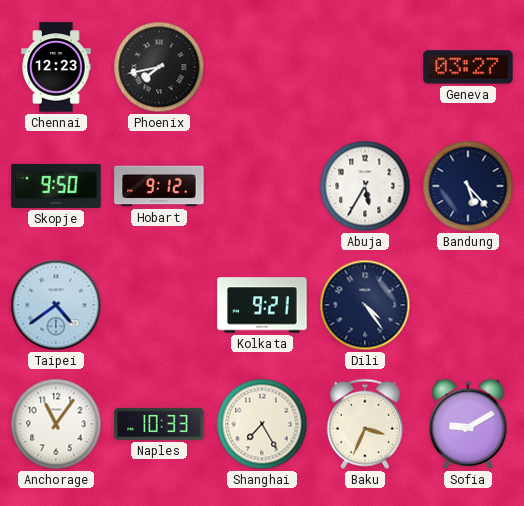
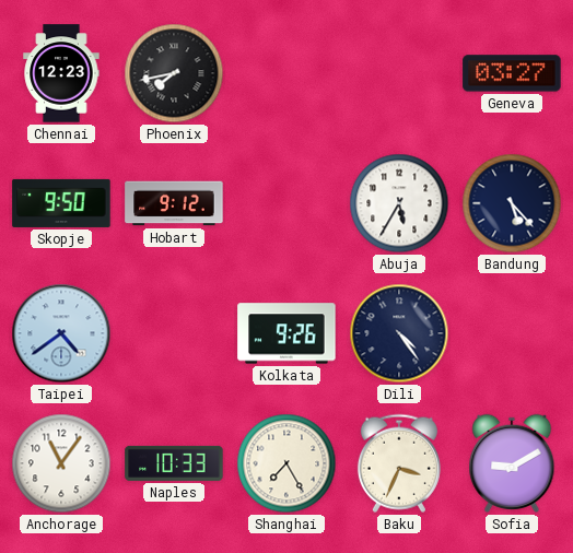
Kolkata: 9:21 -> 9:26
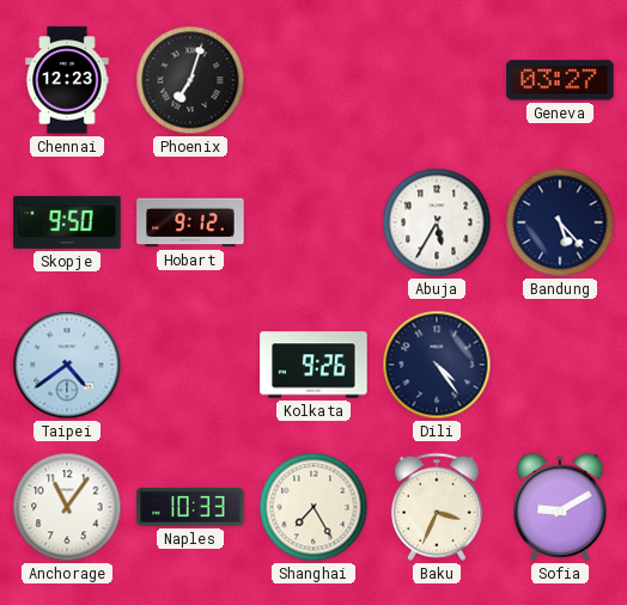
Phoenix: 7:43 -> 7:03
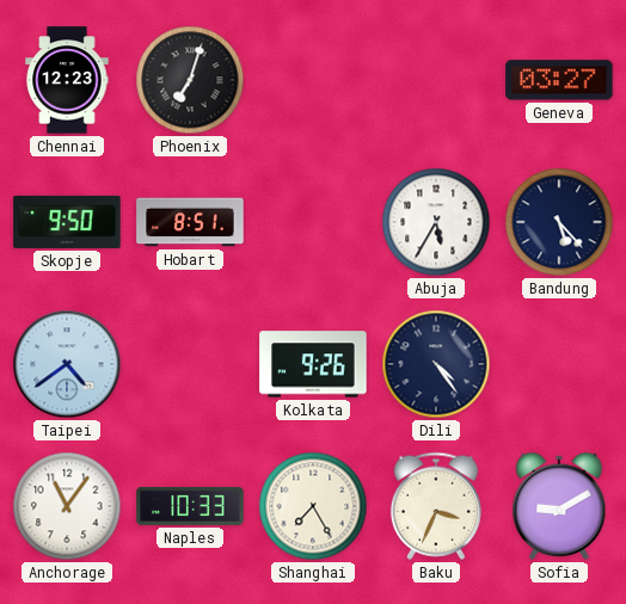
Hobart: 9:12 -> 8:51
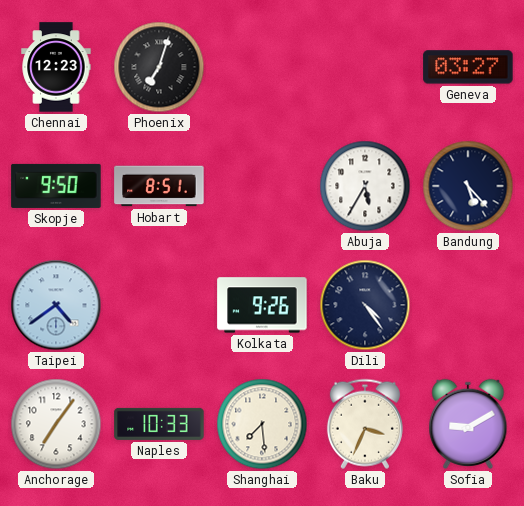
Anchorage: 11:06 -> 7:06
Shanghai: 7:25 -> 7:29
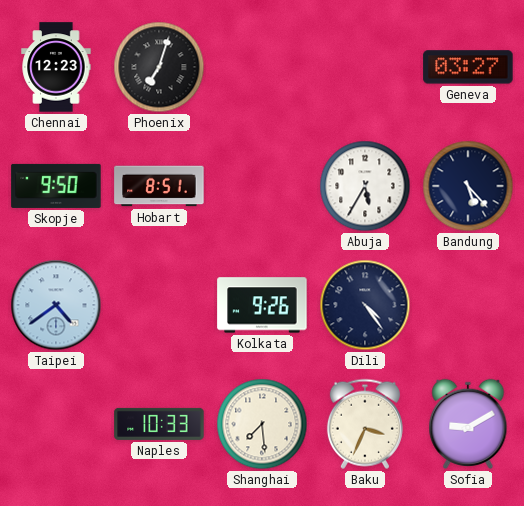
Anchorage: 7:06 -> none
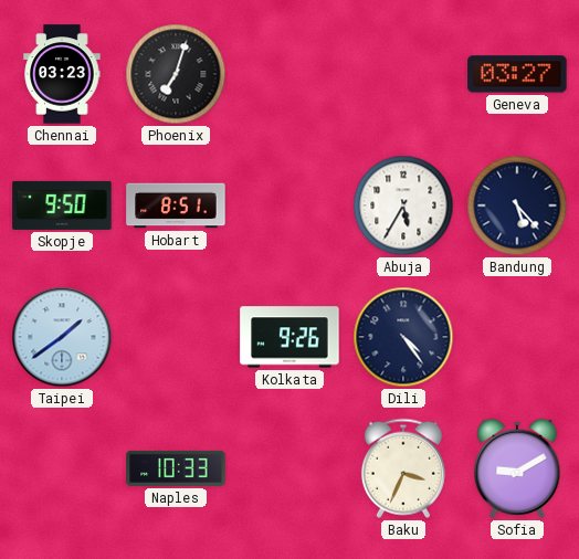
Chennai: 12:23 -> 03:23
Taipei: 4:39 -> 1:39
Shanghai: 7:29 -> none
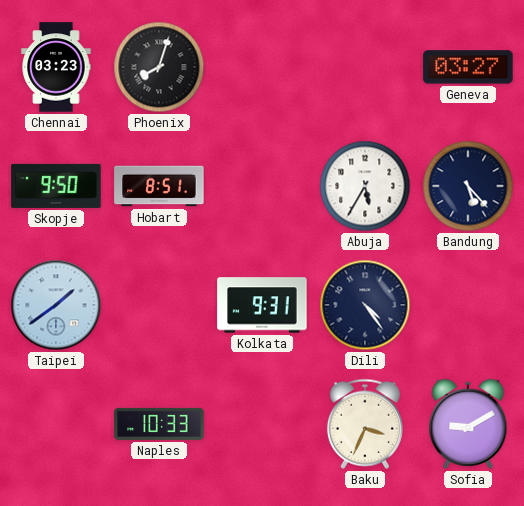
Phoenix: 7:03 -> 8:03
Kolkata: 9:26 -> 9:31
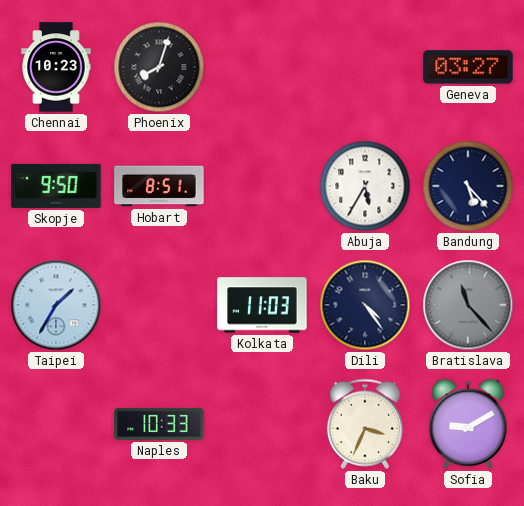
Chennai: 03:23 -> 10:23
Taipei: 1:39 -> 1:35
Kolkata: 9:31 -> 11:03
Bratislava: none -> 11:23
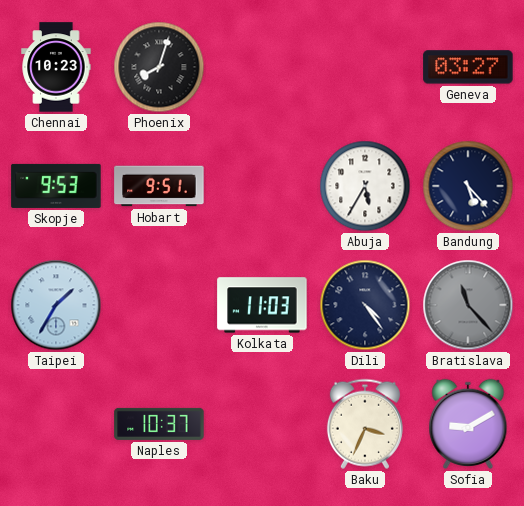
Skopje: 9:50 -> 9:53
Hobart: 8:51 -> 9:51
Naples: 10:33 -> 10:37
